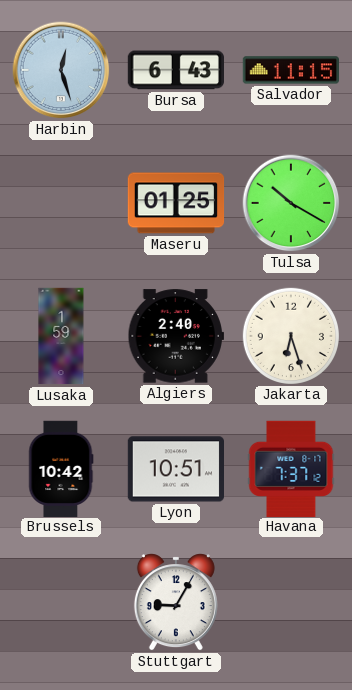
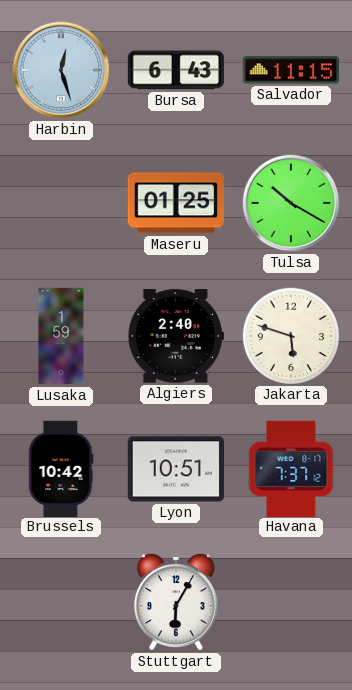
Jakarta: 6:27 -> 5:48
Stuttgart: 9:05 -> 6:05
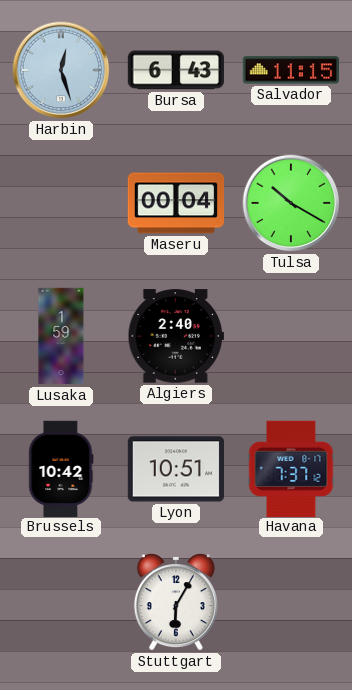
Maseru: 01:25 -> 00:04
Jakarta: 5:48 -> none
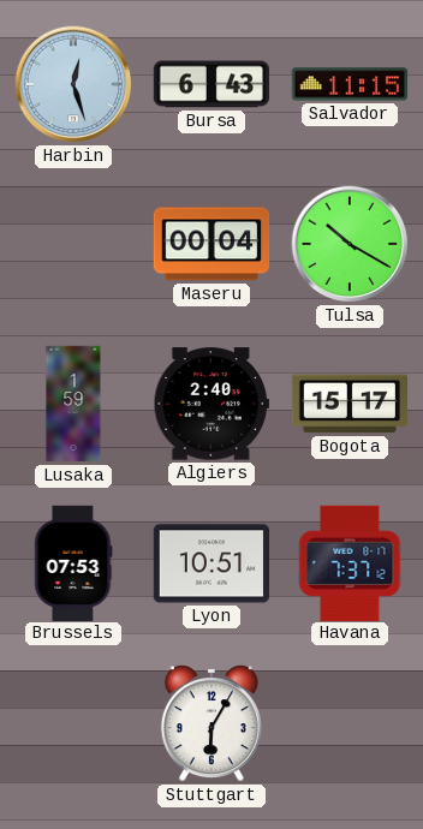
Bogota: none -> 15:17
Brussels: 10:42 -> 07:53
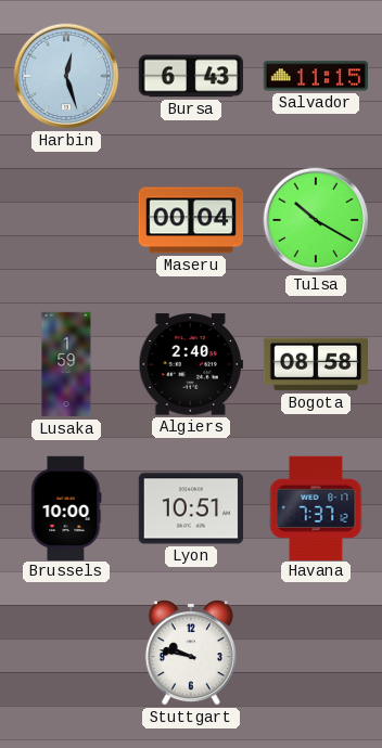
Bogota: 15:17 -> 08:58
Brussels: 07:53 -> 10:00
Stuttgart: 6:05 -> 9:47
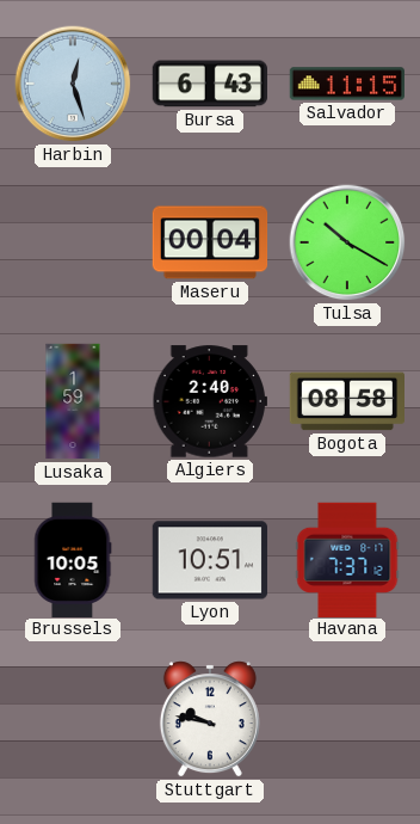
Brussels: 10:00 -> 10:05
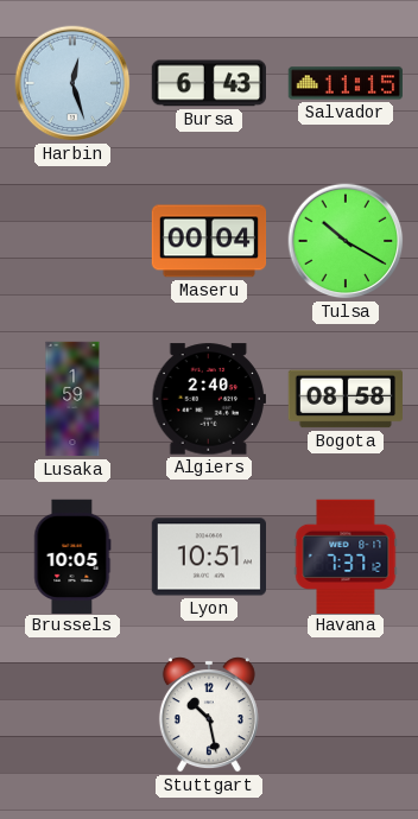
Stuttgart: 9:47 -> 10:28
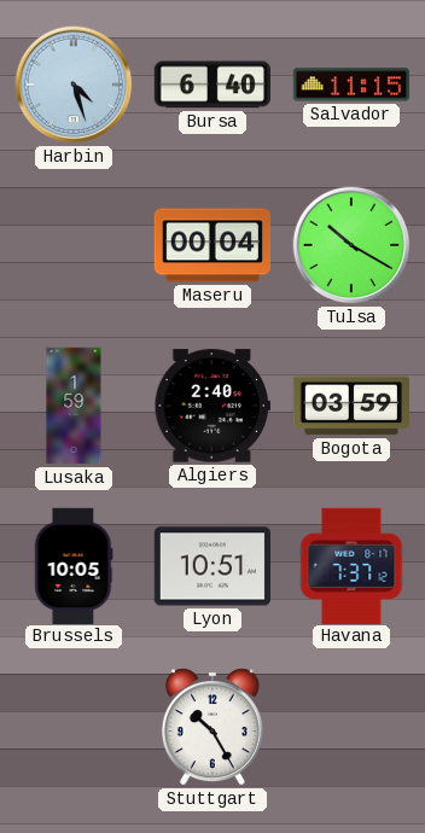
Harbin: 12:27 -> 4:27
Bursa: 6:43 -> 6:40
Bogota: 08:58 -> 03:59
Stuttgart: 10:28 -> 10:25
